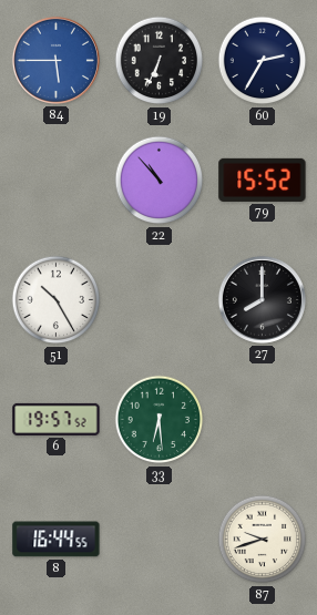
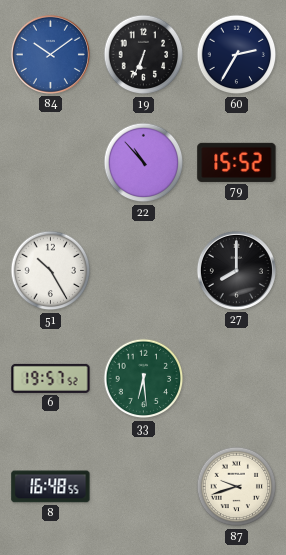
84: 5:45 -> 10:09
8: 16:44 -> 16:48
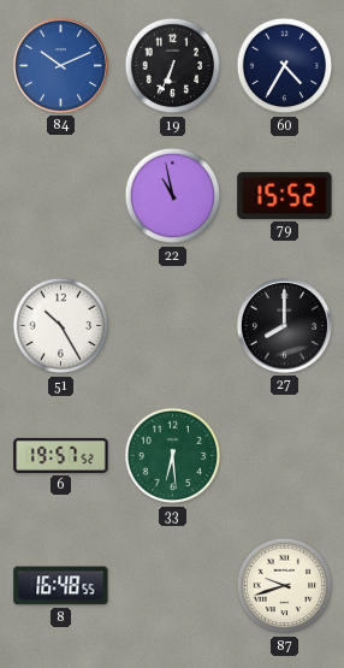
84: 10:09 -> 10:11
60: 2:35 -> 4:35
22: 10:53 -> 10:58
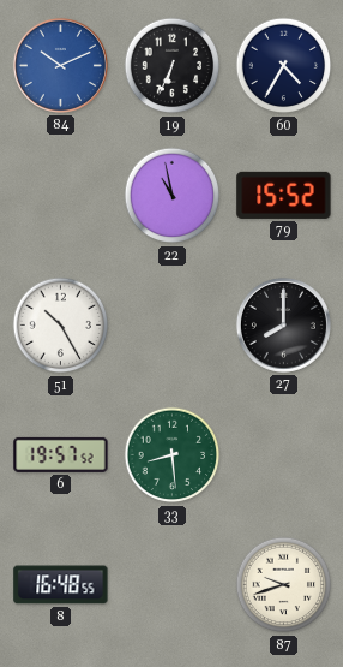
33: 6:29 -> 8:29
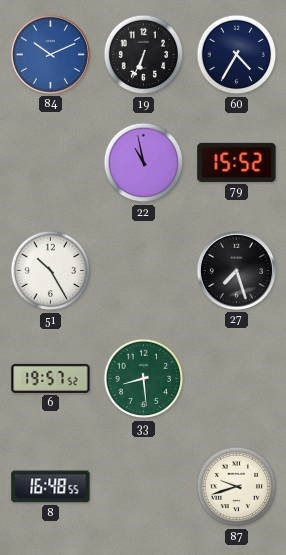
27: 8:00 -> 7:27
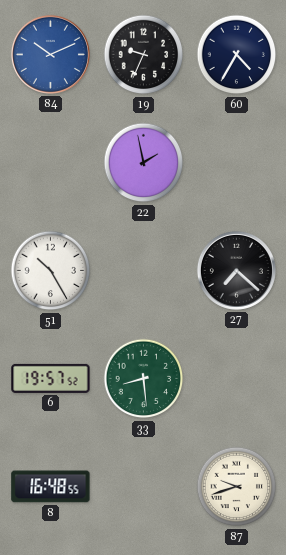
19: 6:34 -> 9:34
22: 10:58 -> 1:58
79: 15:52 -> none
27: 7:27 -> 7:22
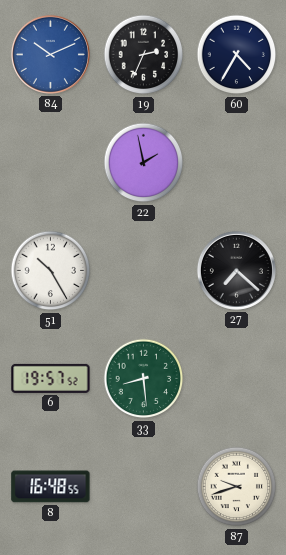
19: 9:34 -> 2:34
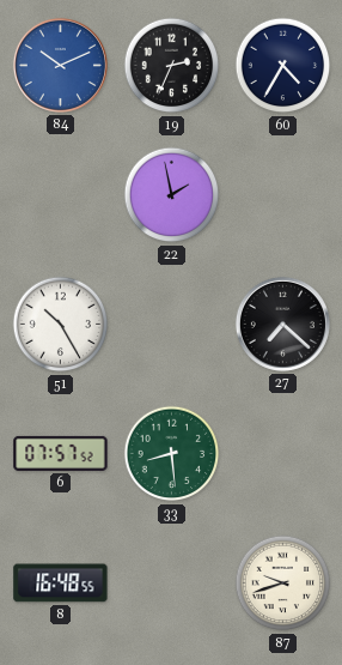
6: 19:57 -> 07:57
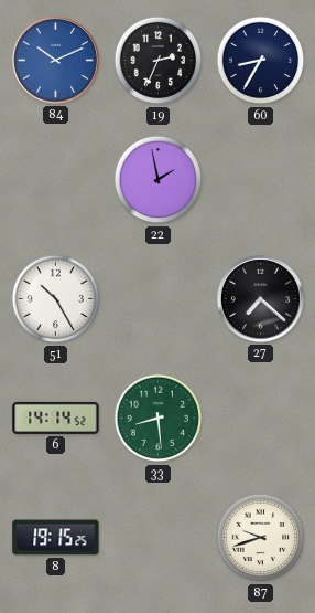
60: 4:35 -> 8:35
6: 07:57 -> 14:14
8: 16:48 -> 19:15
